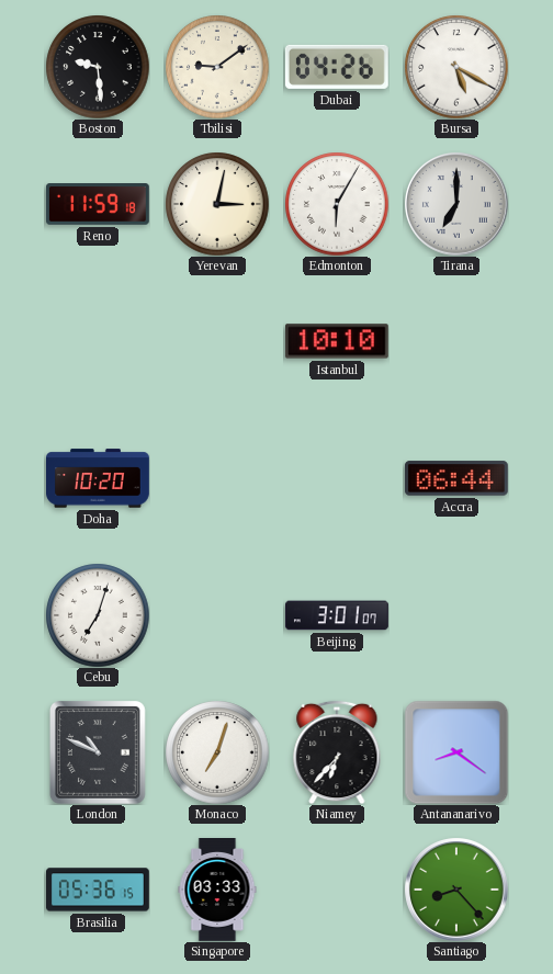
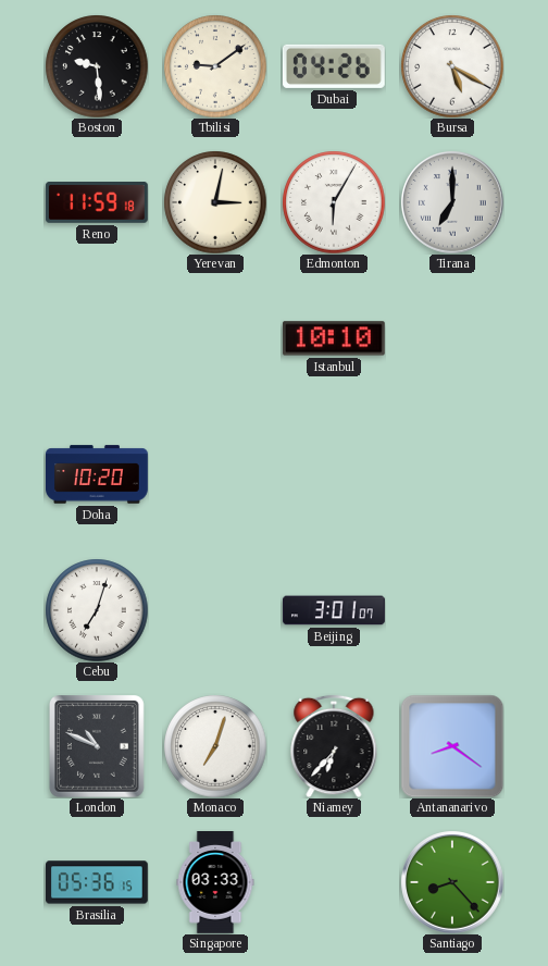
Accra: 06:44 -> none
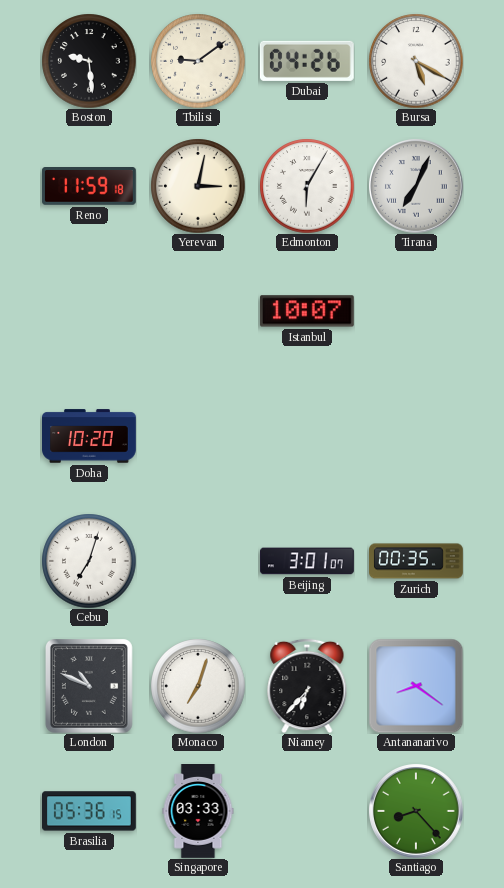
Tirana: 7:00 -> 7:04
Istanbul: 10:10 -> 10:07
Zurich: none -> 00:35
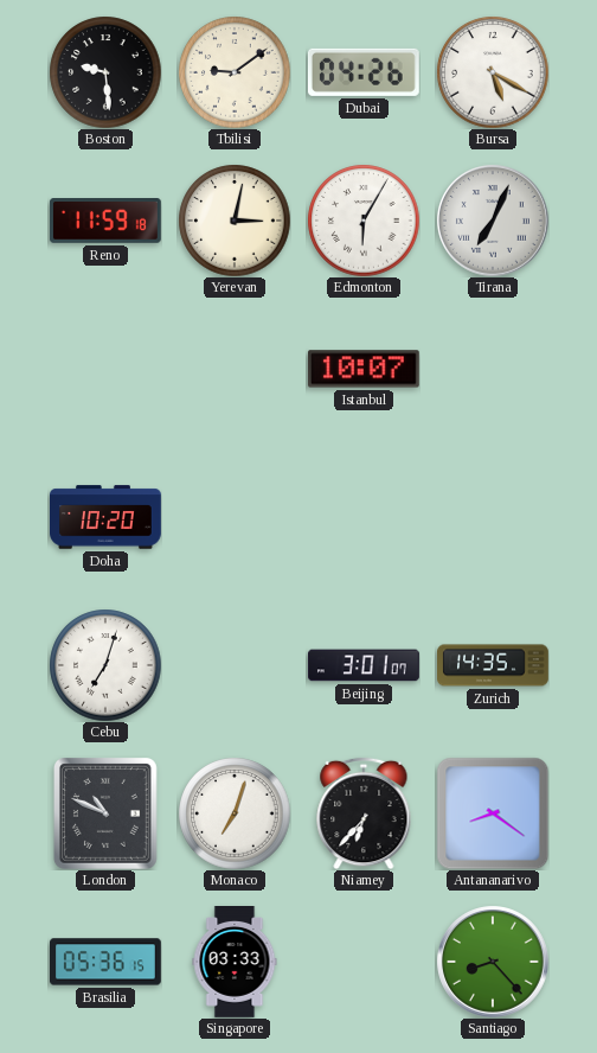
Zurich: 00:35 -> 14:35
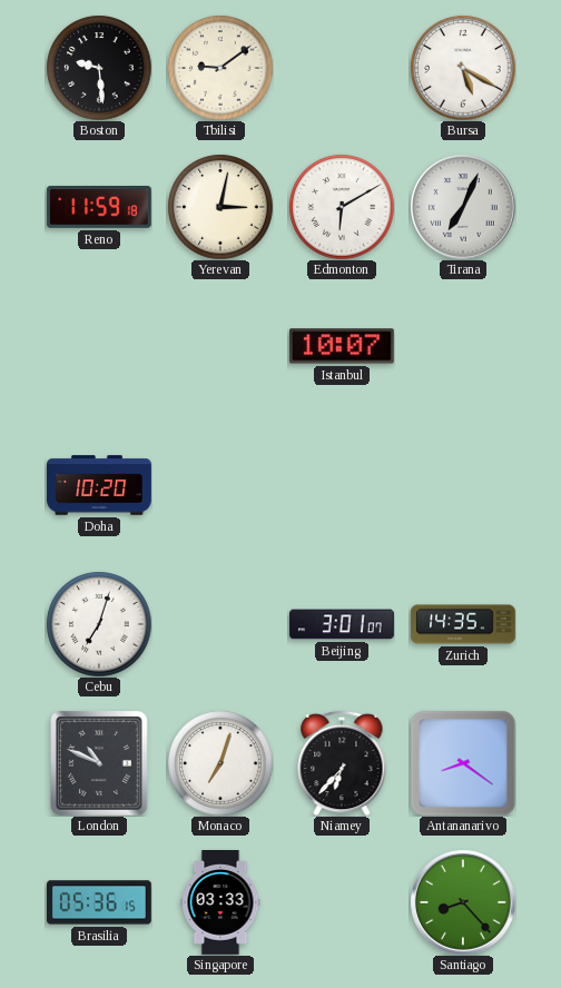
Dubai: 04:26 -> none
Edmonton: 6:05 -> 6:10
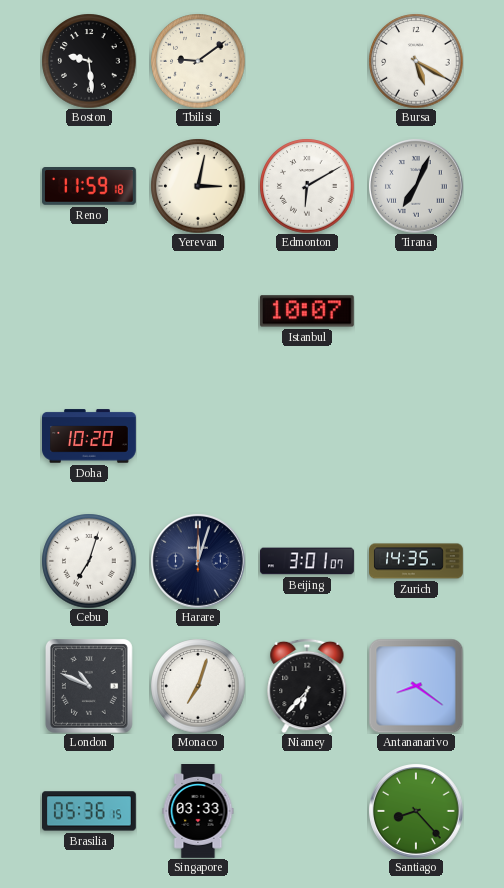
Harare: none -> 12:03
